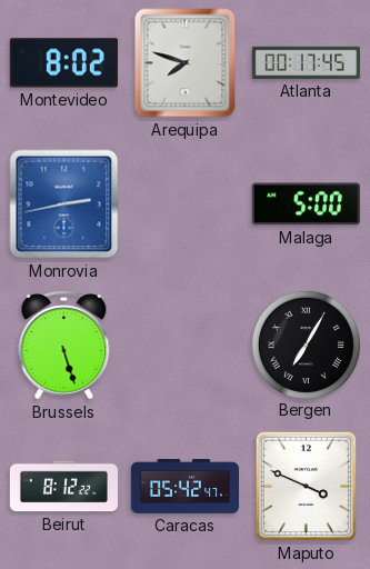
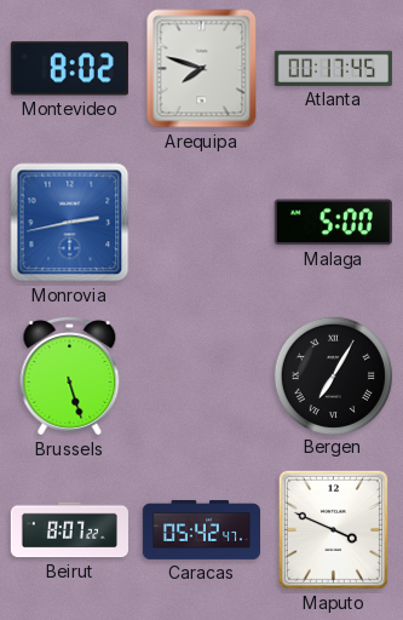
Beirut: 8:12 -> 8:07
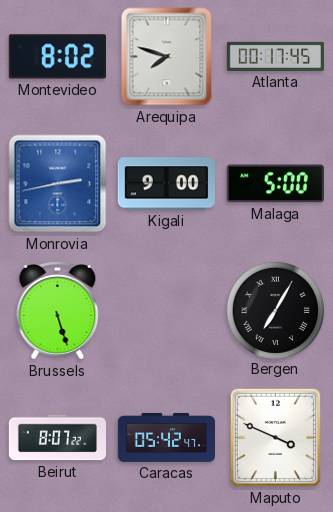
Kigali: none -> 9:00
